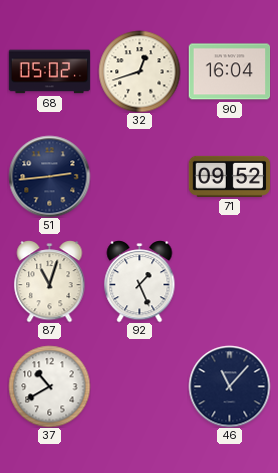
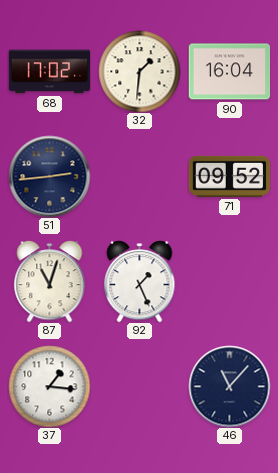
68: 05:02 -> 17:02
32: 12:42 -> 1:31
37: 10:40 -> 1:16
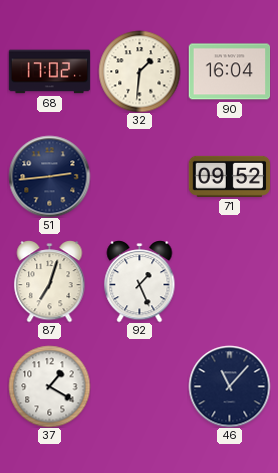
87: 11:03 -> 7:03
37: 1:16 -> 1:20
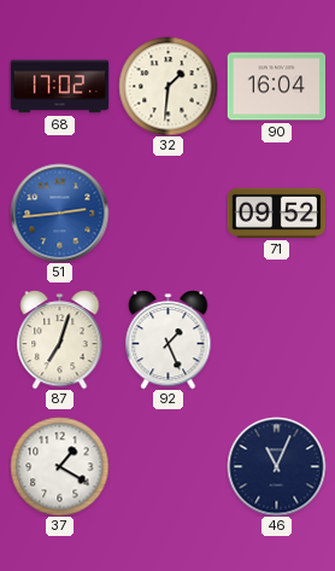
51 dial: navy -> blue
46: 11:07 -> 11:04
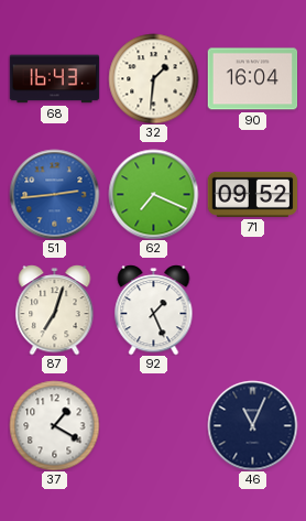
68: 17:02 -> 16:43
62: none -> 7:19
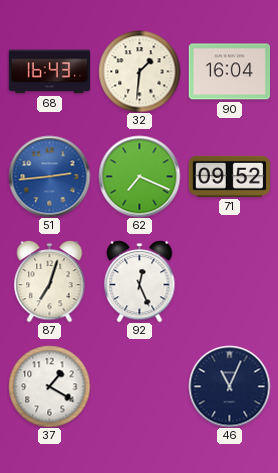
92: 1:26 -> 12:26
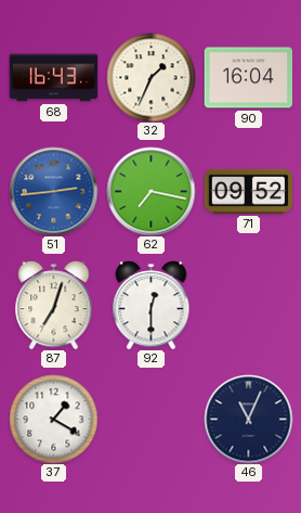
32: 1:31 -> 1:34
62: 7:19 -> 7:17
92: 12:26 -> 12:30
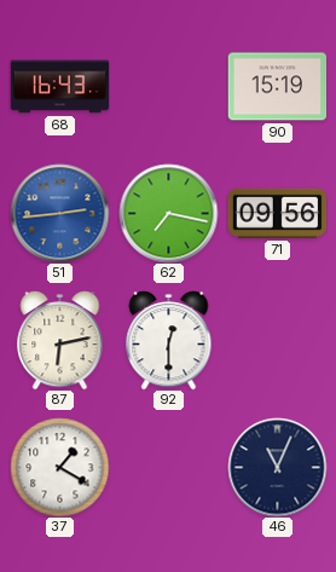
32: 1:34 -> none
90: 16:04 -> 15:19
71: 09:52 -> 09:56
87: 7:03 -> 6:13
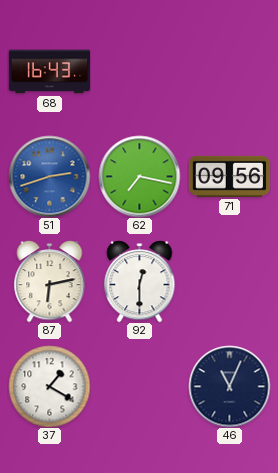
90: 15:19 -> none
51: 2:44 -> 2:42
